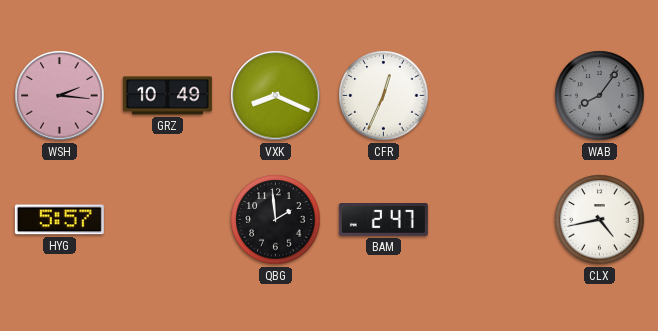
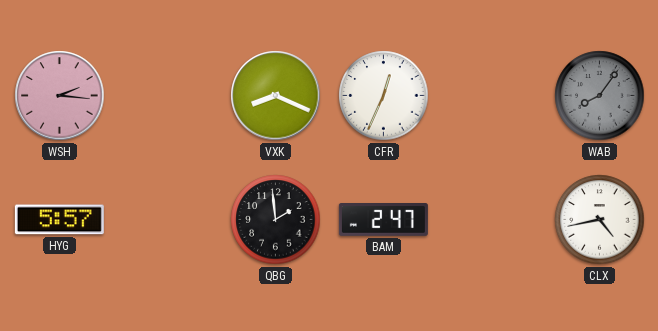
GRZ: 10:49 -> none
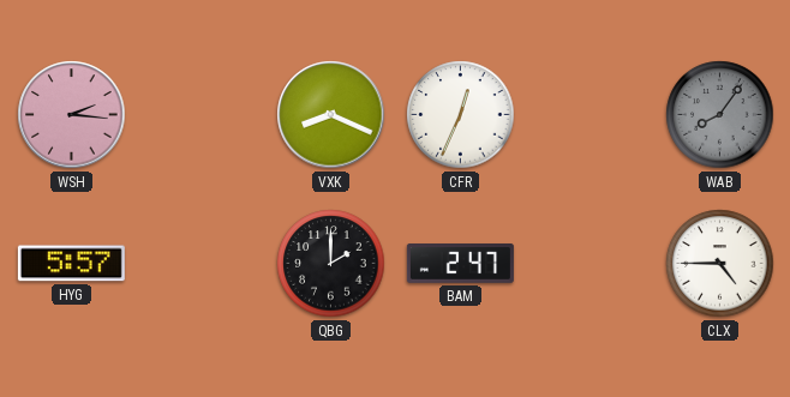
QBG: 1:59 -> 2:00
CLX: 4:43 -> 4:45
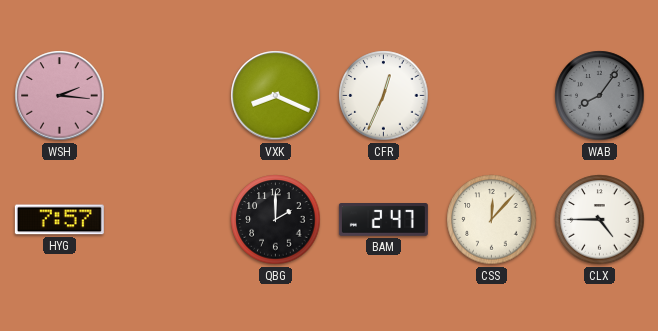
HYG: 5:57 -> 7:57
CSS: none -> 12:07
